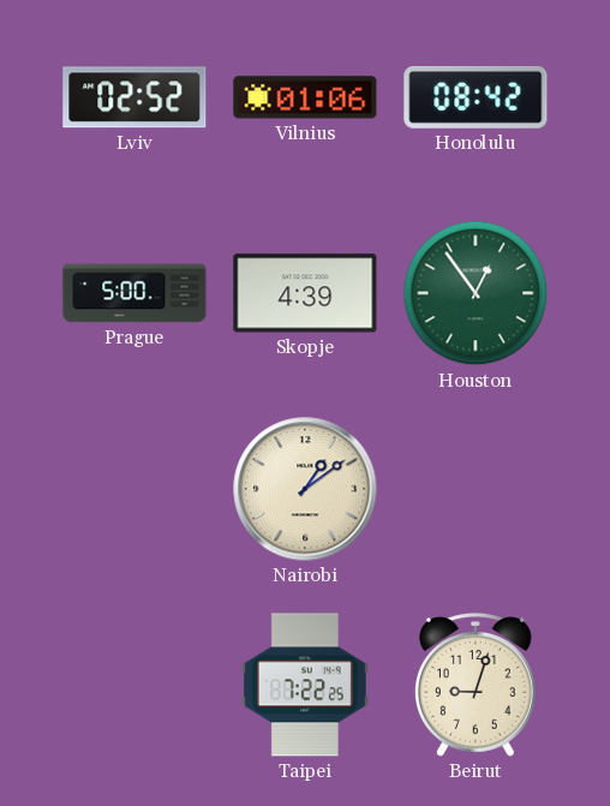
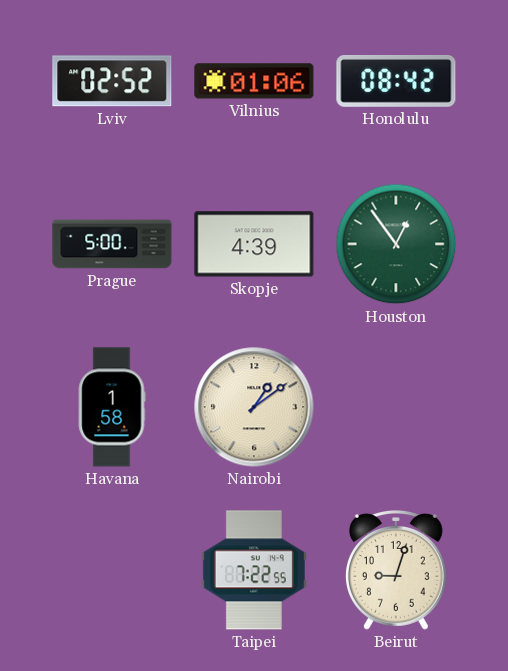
Havana: none -> 1:58
Taipei: 7:22:25 -> 7:22:55
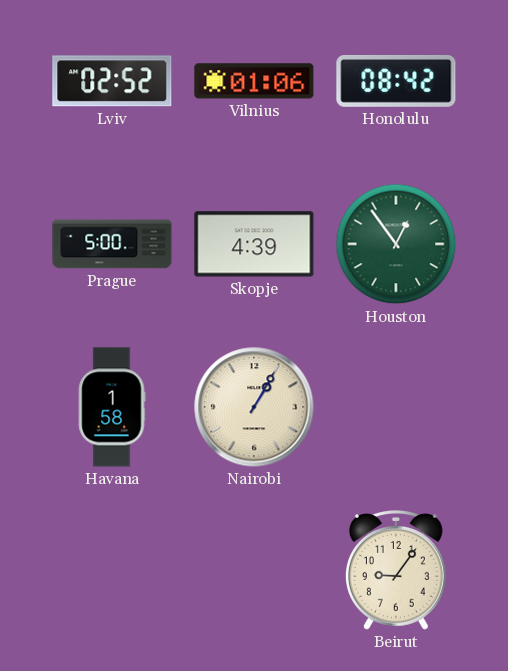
Nairobi: 1:09 -> 1:05
Taipei: 7:22 -> none
Beirut: 9:03 -> 9:06
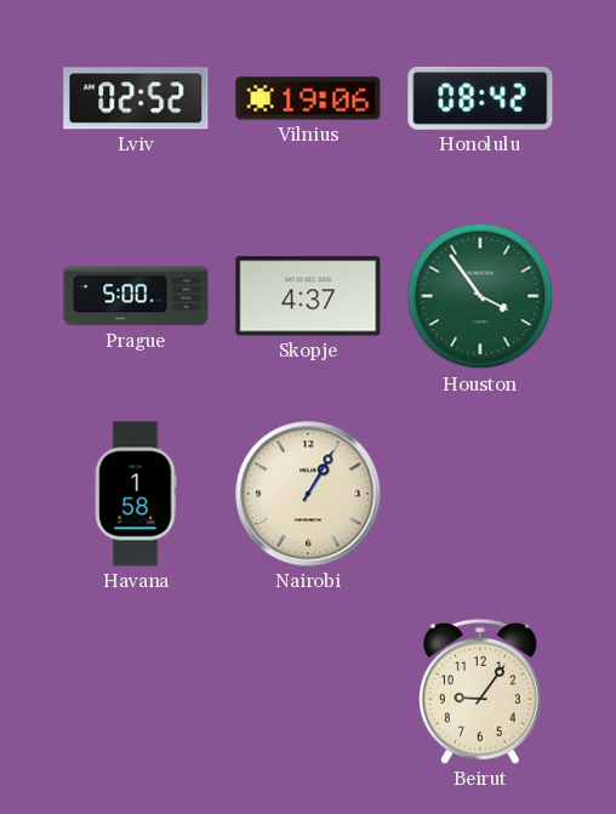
Vilnius: 01:06 -> 19:06
Skopje: 4:39 -> 4:37
Houston: 12:54 -> 3:54
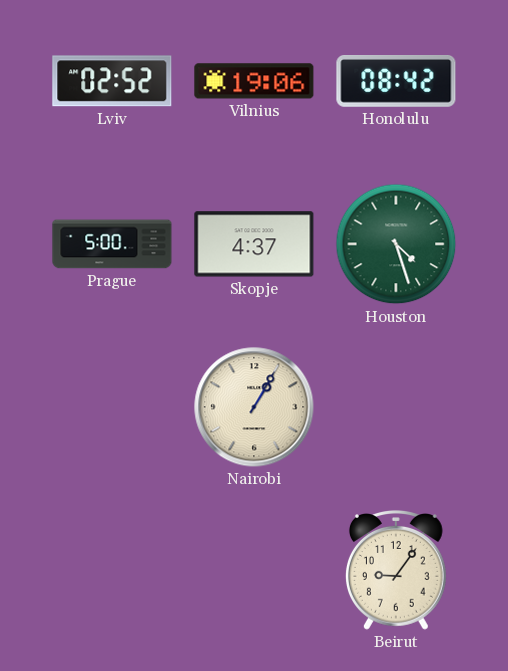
Houston: 3:54 -> 4:27
Havana: 1:58 -> none
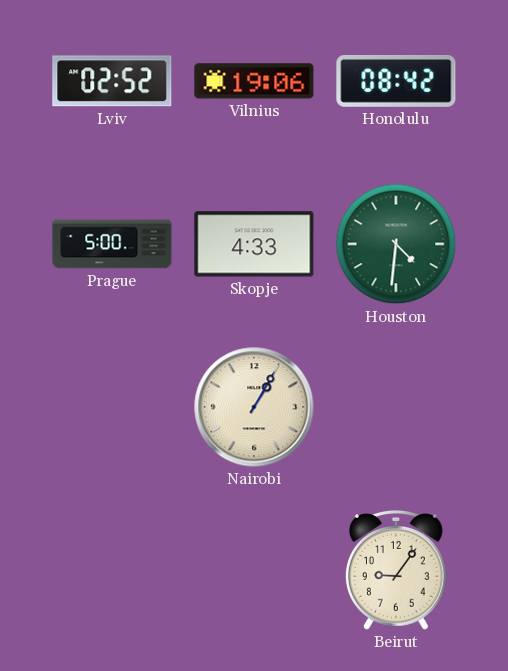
Skopje: 4:37 -> 4:33
Houston: 4:27 -> 4:31
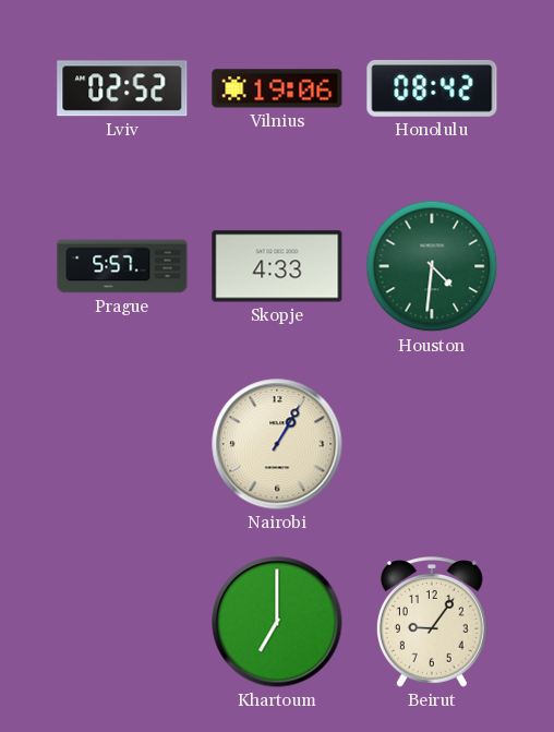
Prague: 5:00 -> 5:57
Khartoum: none -> 7:00
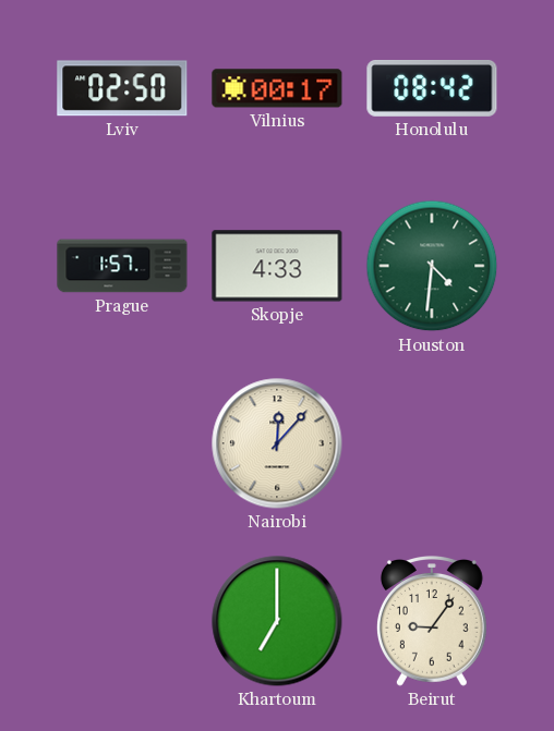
Lviv: 02:52 -> 02:50
Vilnius: 19:06 -> 00:17
Prague: 5:57 -> 1:57
Nairobi: 1:05 -> 12:07
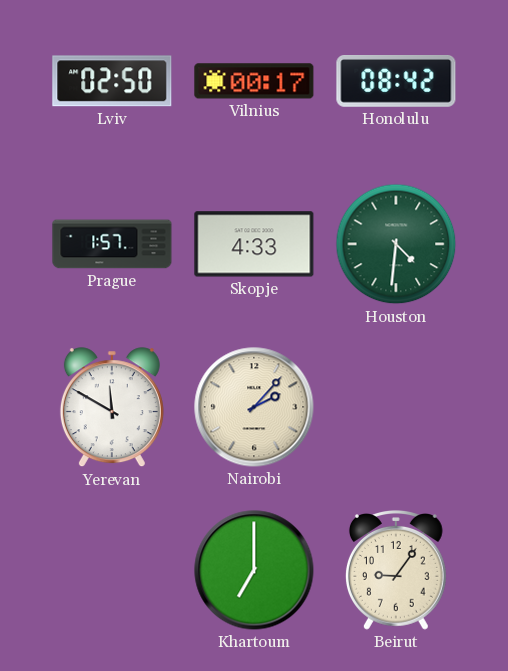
Yerevan: none -> 11:50
Nairobi: 12:07 -> 2:07
